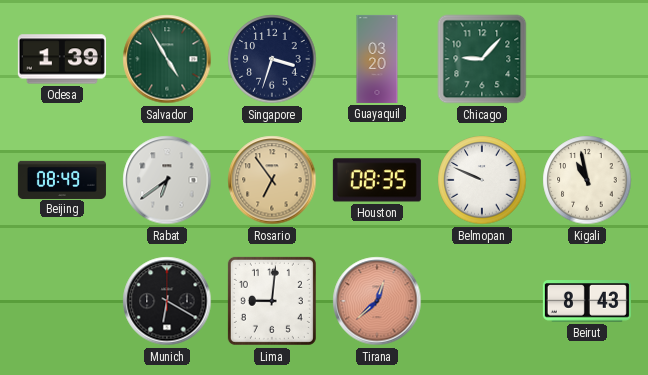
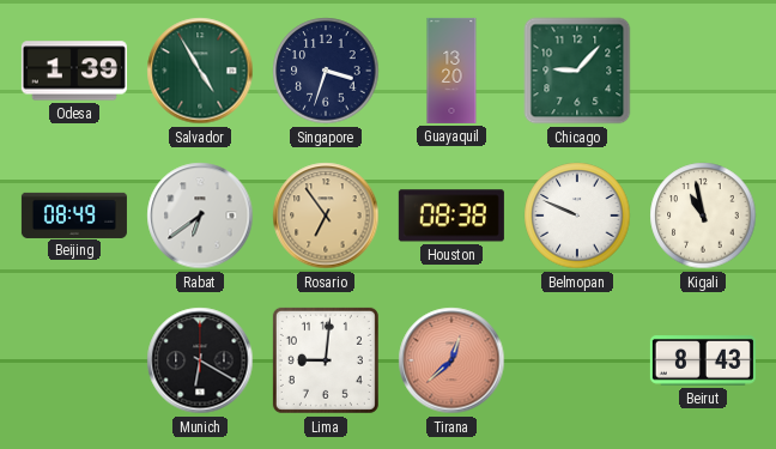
Guayaquil: 03:20 -> 13:20
Houston: 08:35 -> 08:38
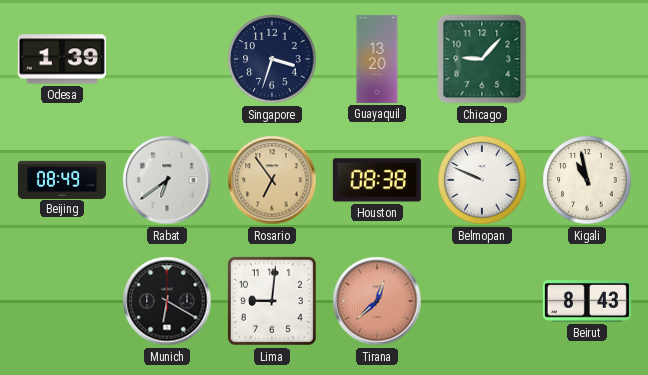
Salvador: 4:55 -> none
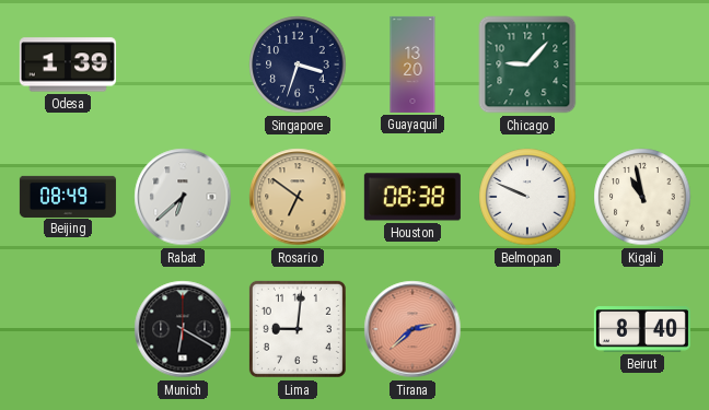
Rabat: 6:39 -> 6:38
Rosario: 6:54 -> 6:51
Tirana: 12:38 -> 2:38
Beirut: 8:43 -> 8:40
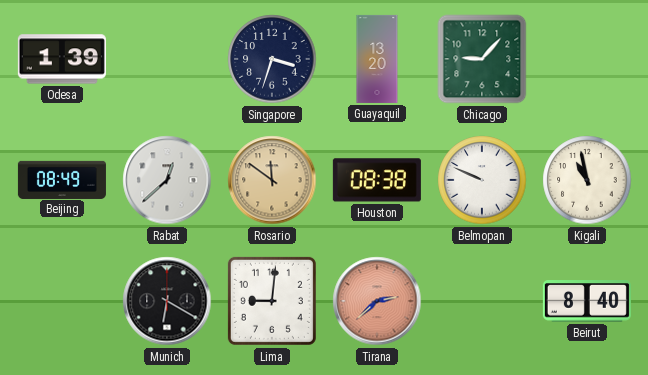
Rabat: 6:38 -> 12:38
Rosario: 6:51 -> 11:51
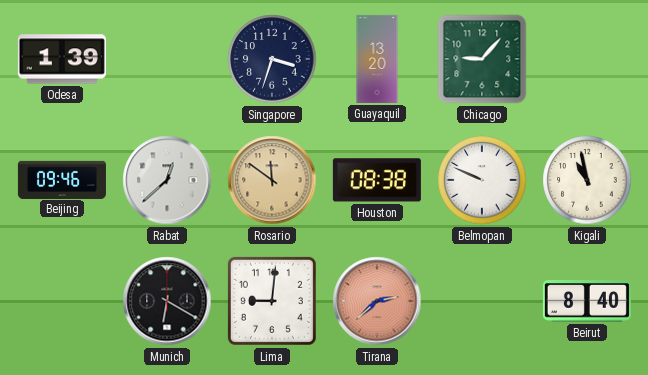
Beijing: 08:49 -> 09:46
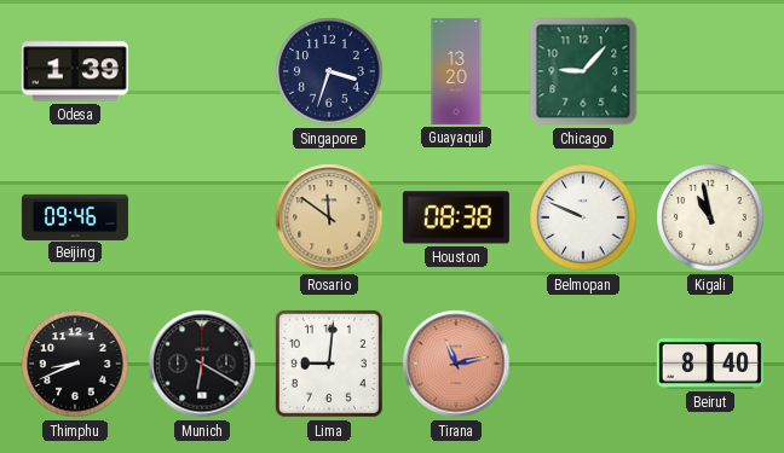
Rabat: 12:38 -> none
Thimphu: none -> 8:41
Tirana: 2:38 -> 11:13
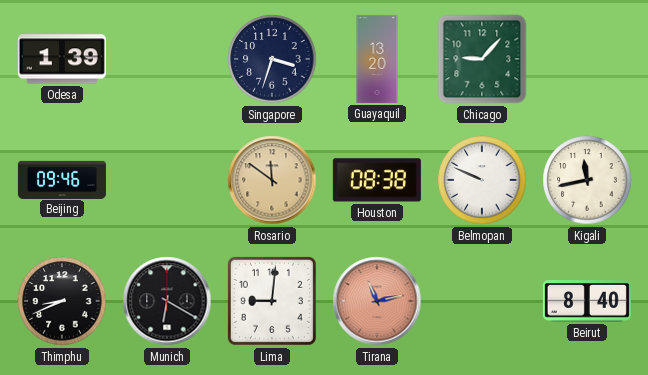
Kigali: 10:58 -> 11:43
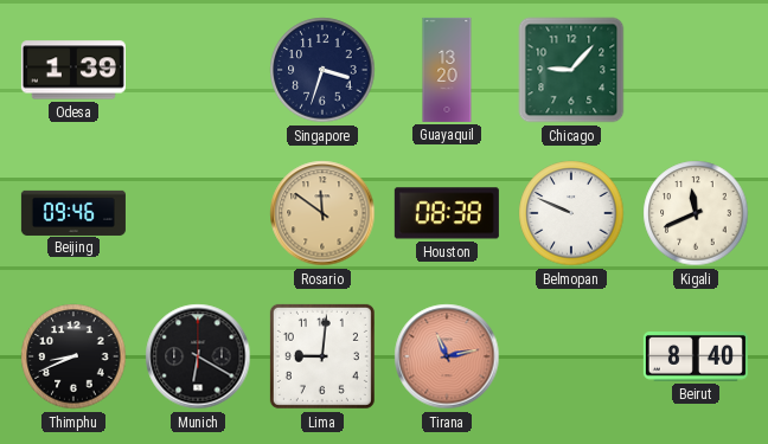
Kigali: 11:43 -> 11:41
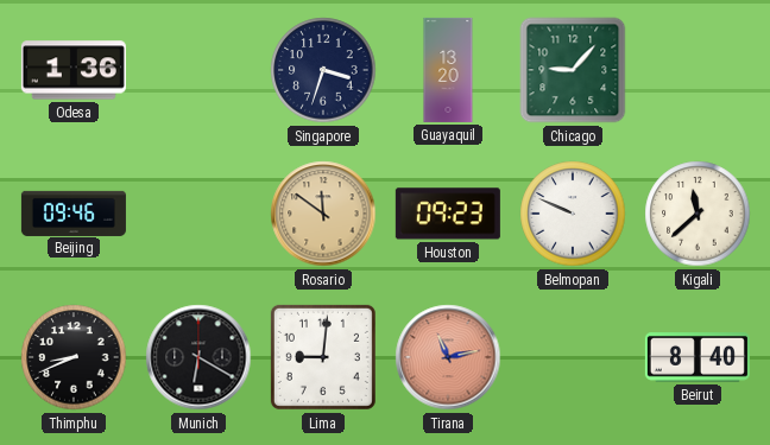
Odesa: 1:39 -> 1:36
Houston: 08:38 -> 09:23
Kigali: 11:41 -> 11:38
